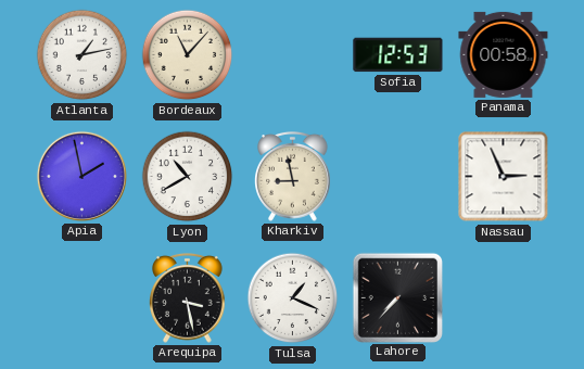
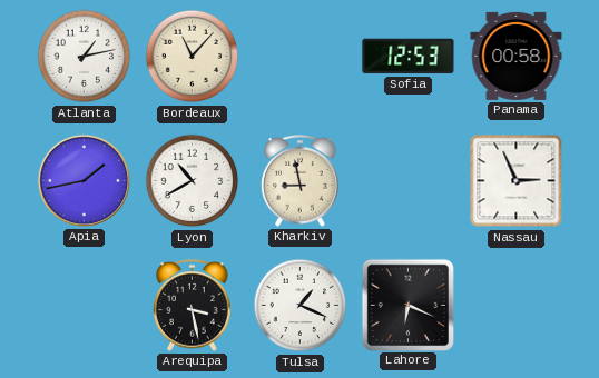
Apia: 1:58 -> 1:43
Lahore: 7:37 -> 6:19
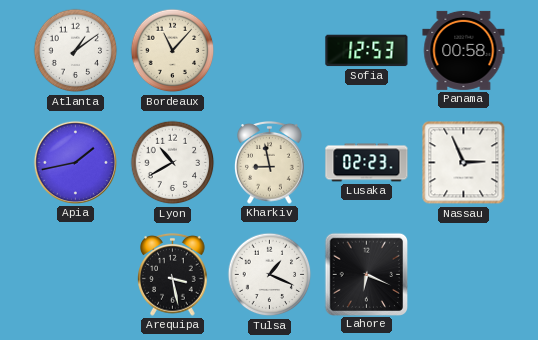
Atlanta: 1:13 -> 1:09
Lusaka: none -> 02:23
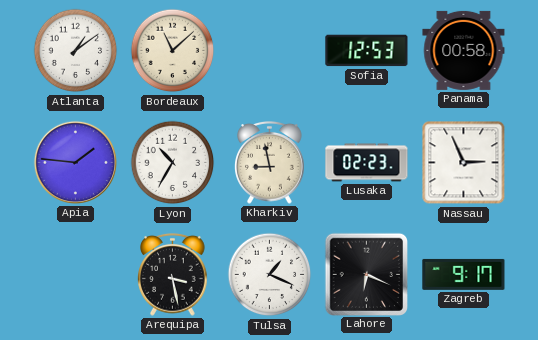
Bordeaux: 11:07 -> 11:08
Apia: 1:43 -> 1:46
Lyon: 10:40 -> 10:35
Zagreb: none -> 9:17
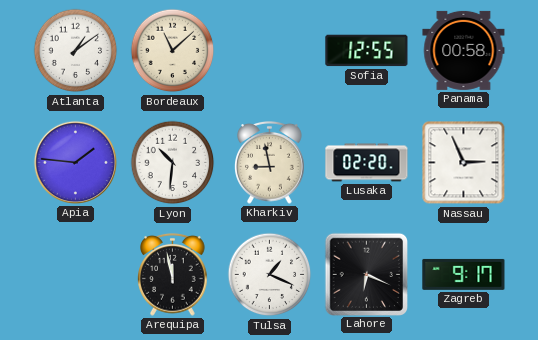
Sofia: 12:53 -> 12:55
Lyon: 10:35 -> 10:31
Lusaka: 02:23 -> 02:20
Arequipa: 3:28 -> 11:58
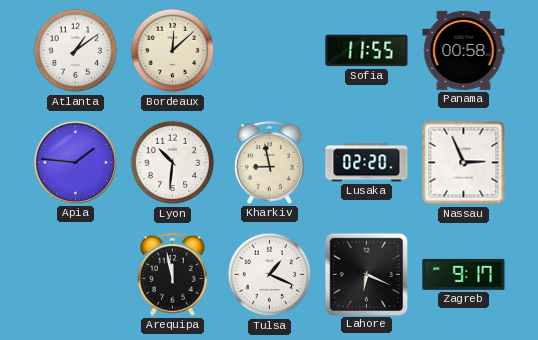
Bordeaux: 11:08 -> 12:08
Sofia: 12:55 -> 11:55
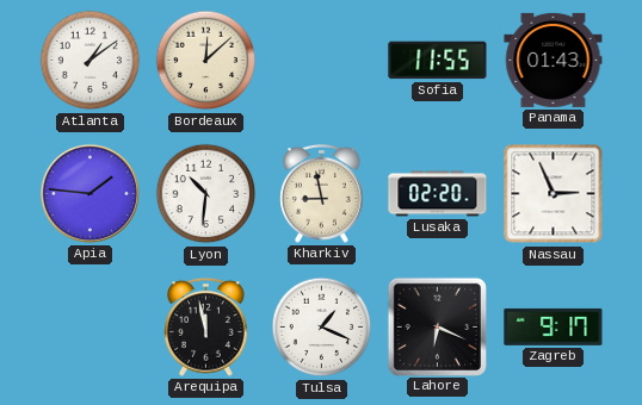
Panama: 00:58 -> 01:43
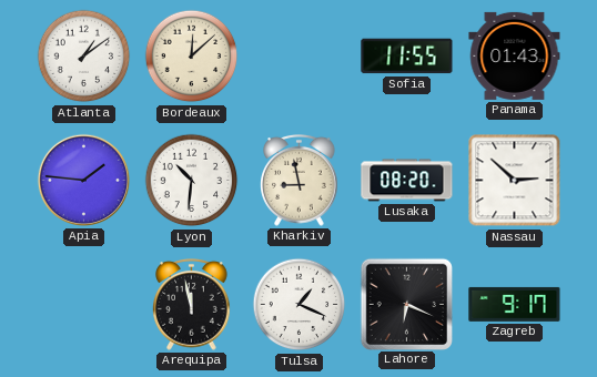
Lusaka: 02:20 -> 08:20
Nassau: 2:56 -> 2:52
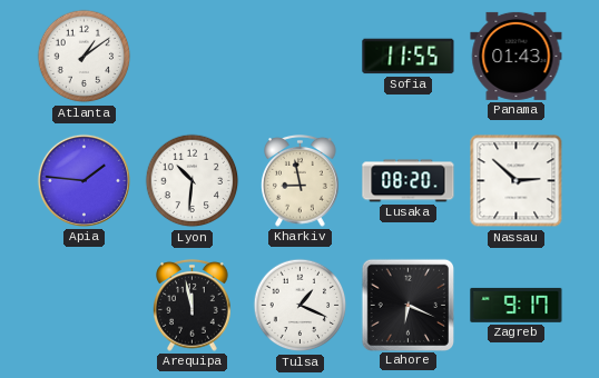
Bordeaux: 12:08 -> none
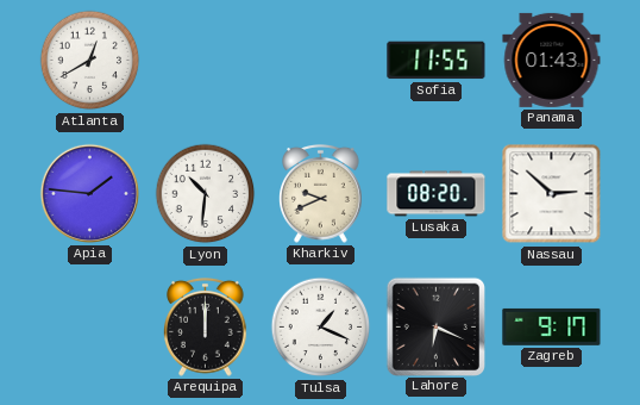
Atlanta: 1:09 -> 12:40
Kharkiv: 8:58 -> 9:41
Arequipa: 11:58 -> 12:00
